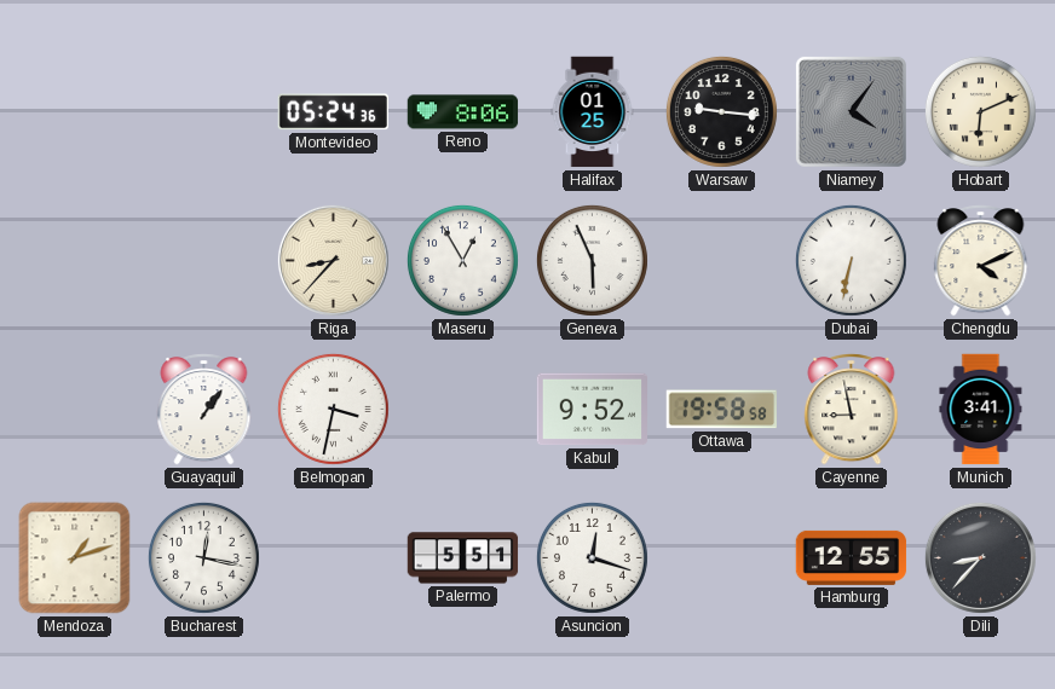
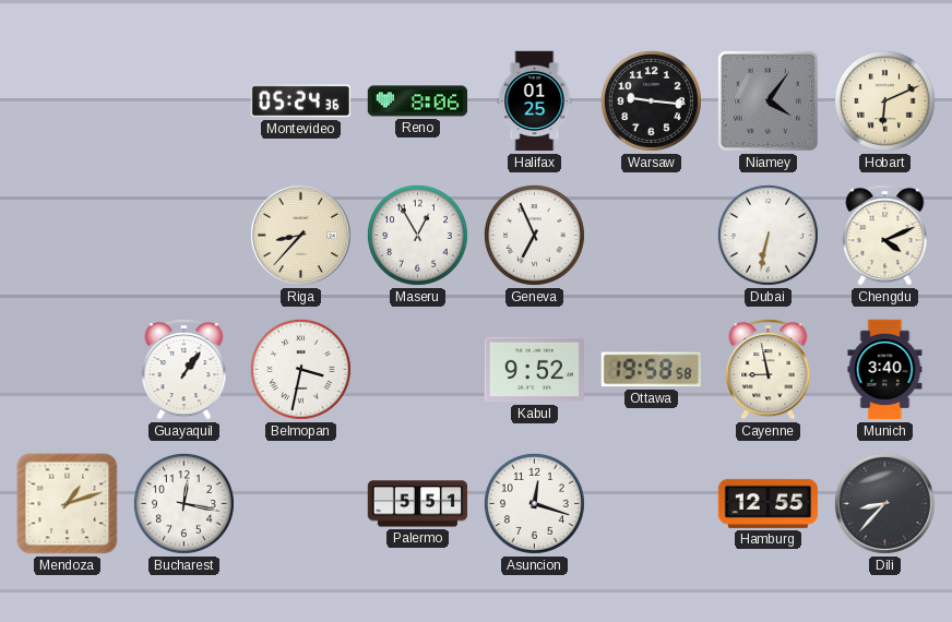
Geneva: 5:56 -> 6:56
Munich: 3:41 -> 3:40
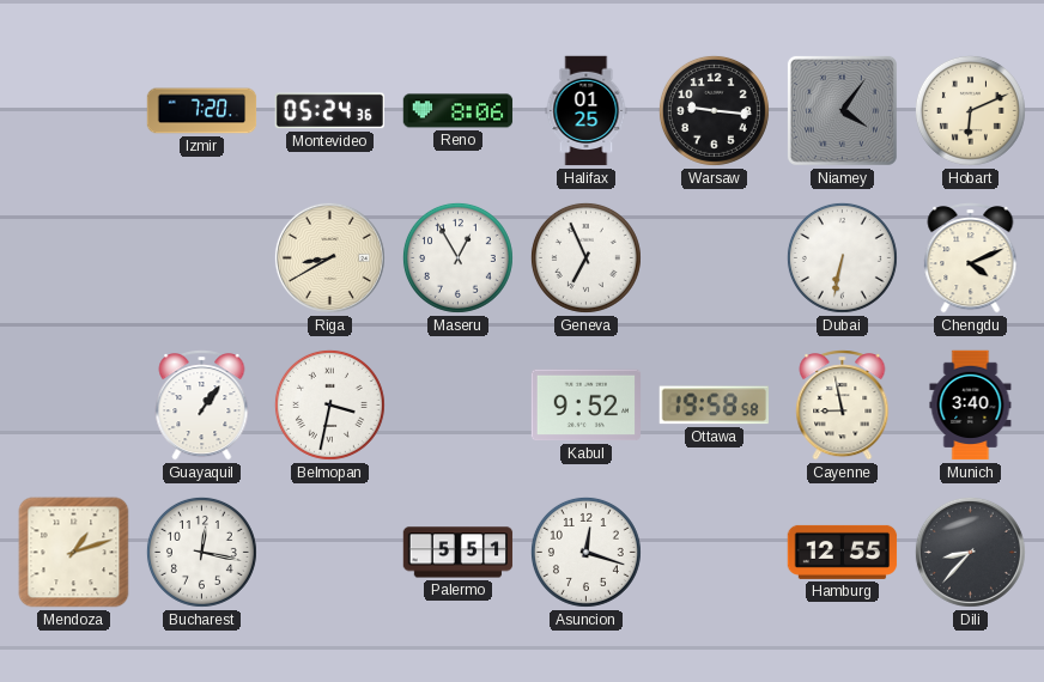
Izmir: none -> 7:20
Riga: 8:37 -> 8:40
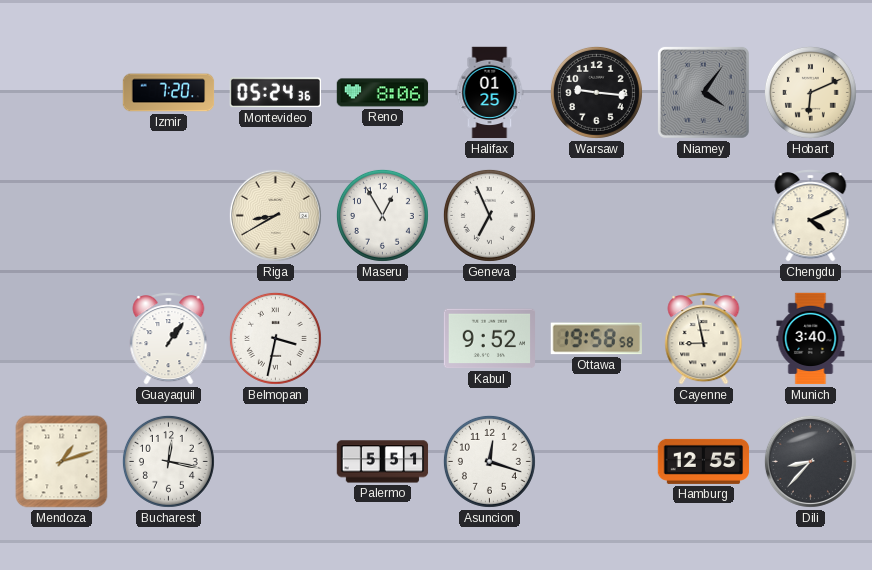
Dubai: 6:32 -> none
